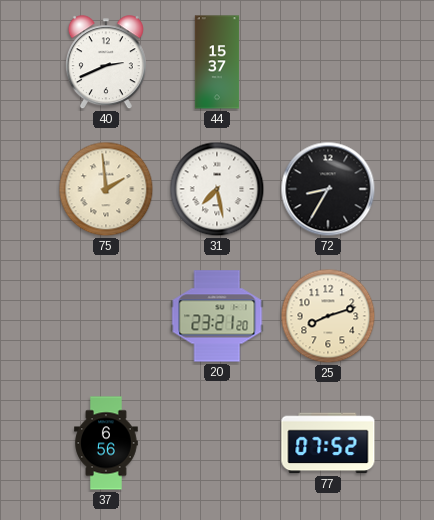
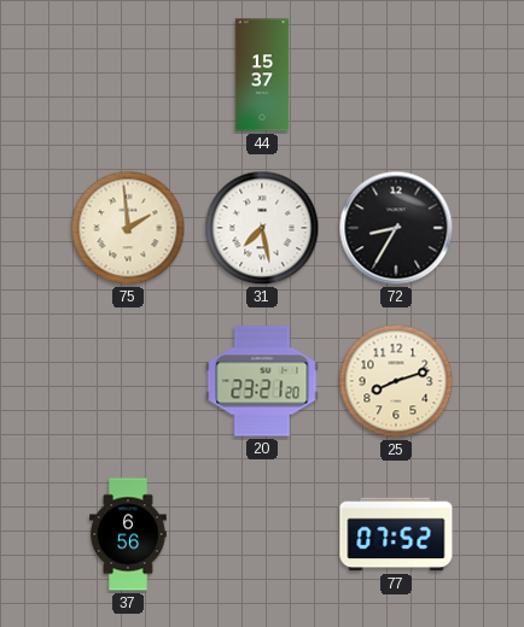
40: 2:41 -> none
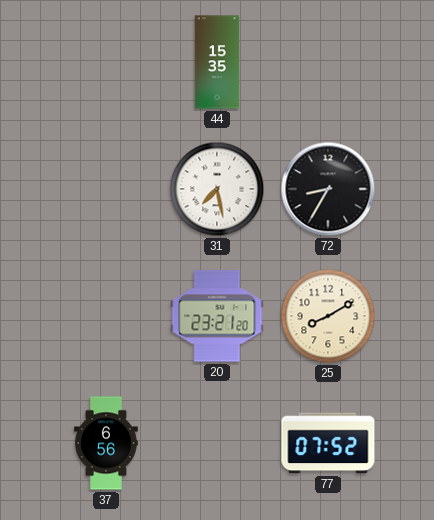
44: 15:37 -> 15:35
75: 1:59 -> none
25: 8:12 -> 8:10
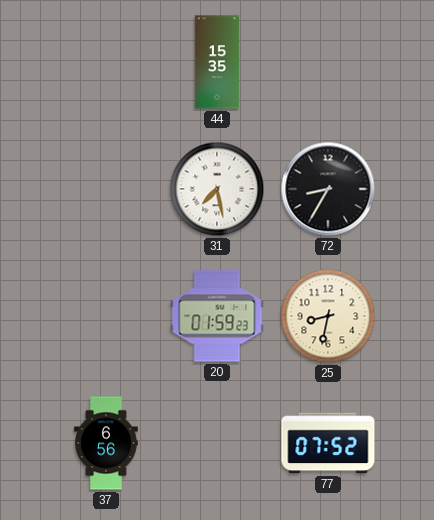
20: 23:21 -> 01:59
25: 8:10 -> 8:32
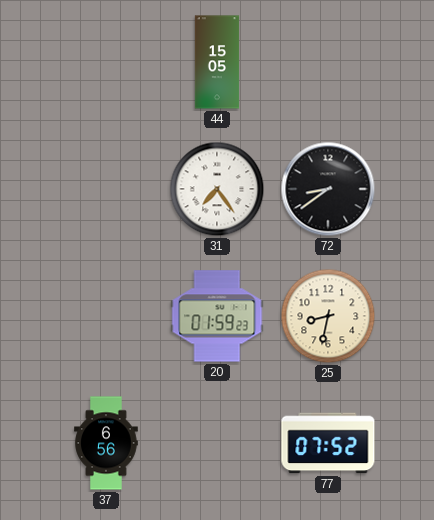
44: 15:35 -> 15:05
31: 7:28 -> 7:24
72: 8:35 -> 8:39
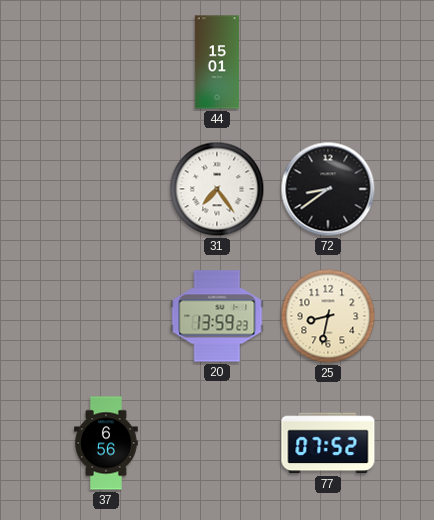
44: 15:05 -> 15:01
20: 01:59 -> 13:59
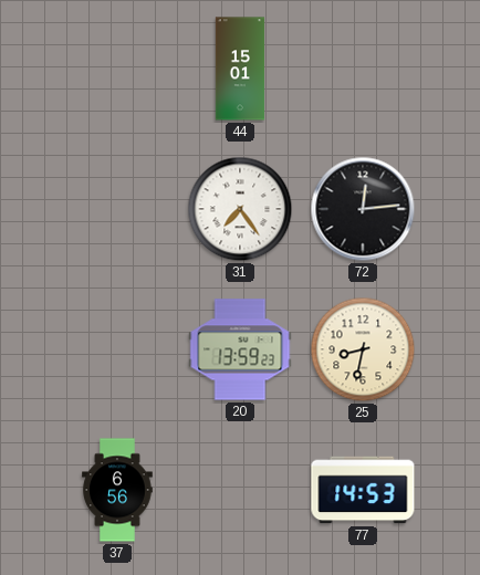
72: 8:39 -> 12:14
77: 07:52 -> 14:53
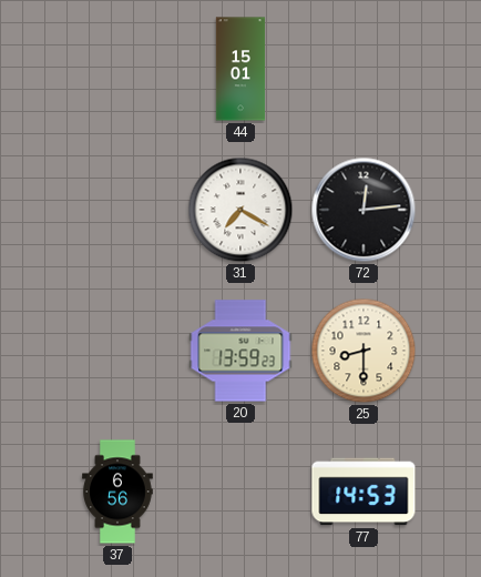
31: 7:24 -> 7:20
25: 8:32 -> 8:30
